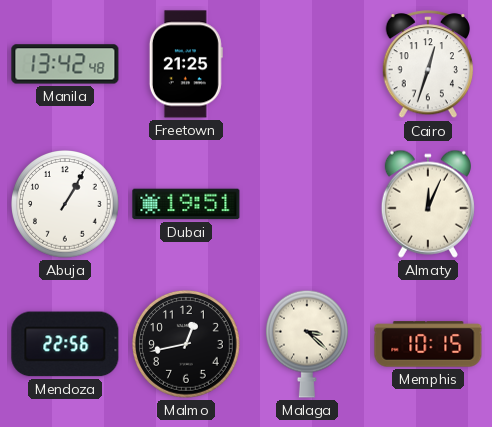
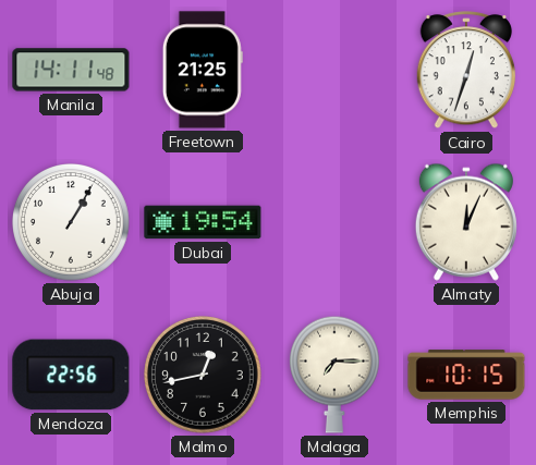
Manila: 13:42 -> 14:11
Dubai: 19:51 -> 19:54
Malaga: 3:22 -> 7:15
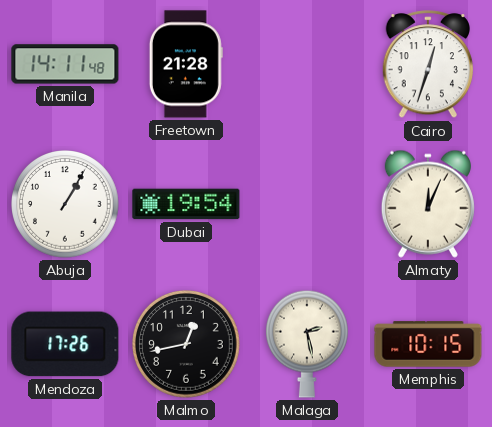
Freetown: 21:25 -> 21:28
Mendoza: 22:56 -> 17:26
Malaga: 7:15 -> 2:28
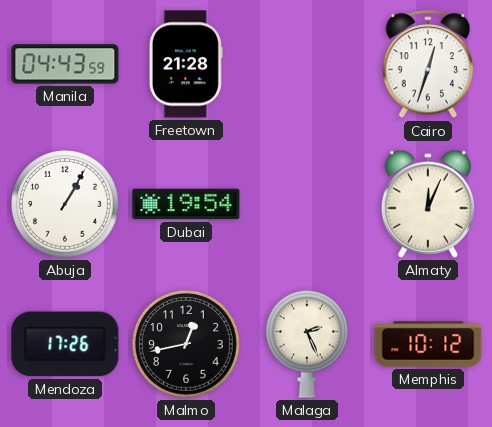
Manila: 14:11 -> 04:43
Malaga: 2:28 -> 2:26
Memphis: 10:15 -> 10:12
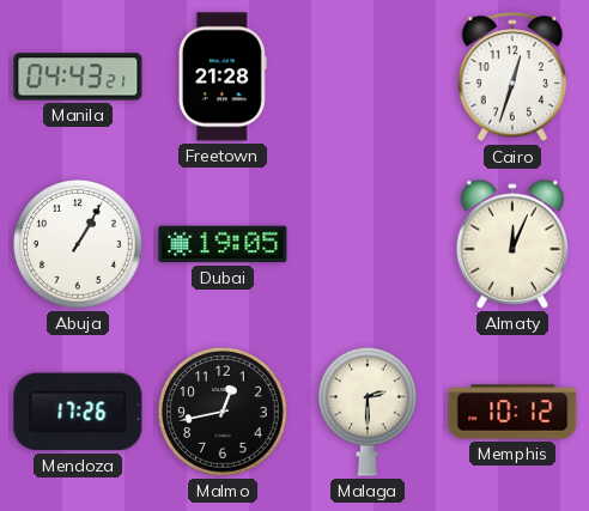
Manila: 04:43:59 -> 04:43:21
Dubai: 19:54 -> 19:05
Malaga: 2:26 -> 2:30
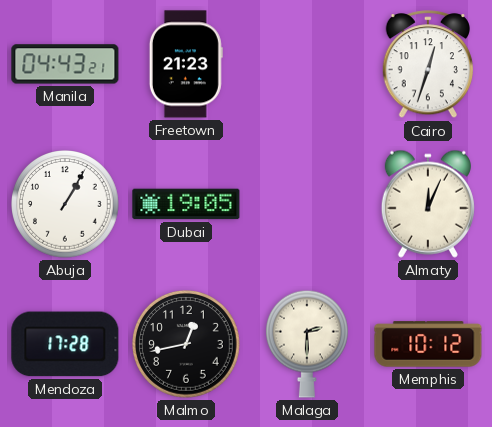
Freetown: 21:28 -> 21:23
Mendoza: 17:26 -> 17:28
